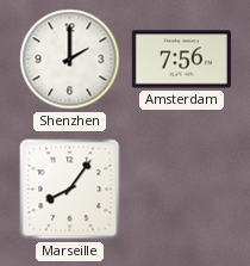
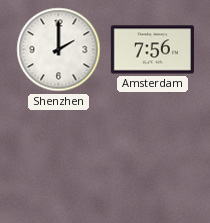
Marseille: 8:06 -> none
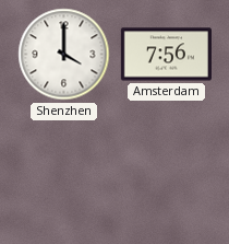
Shenzhen: 2:00 -> 4:00
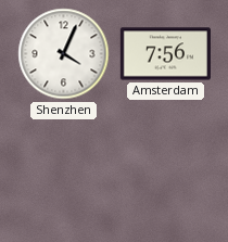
Shenzhen: 4:00 -> 4:04
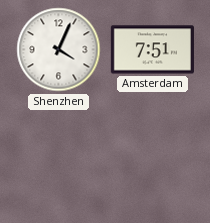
Amsterdam: 7:56 -> 7:51
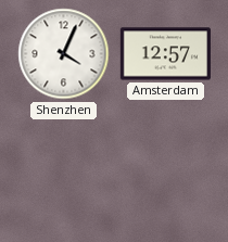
Amsterdam: 7:51 -> 12:57
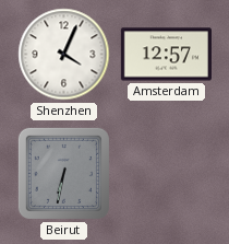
Beirut: none -> 6:32
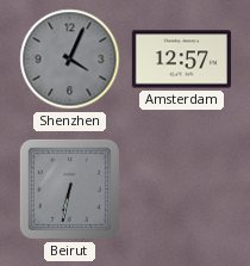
Shenzhen dial: white -> grey
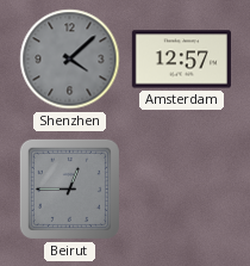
Shenzhen: 4:04 -> 4:08
Beirut: 6:32 -> 12:45
